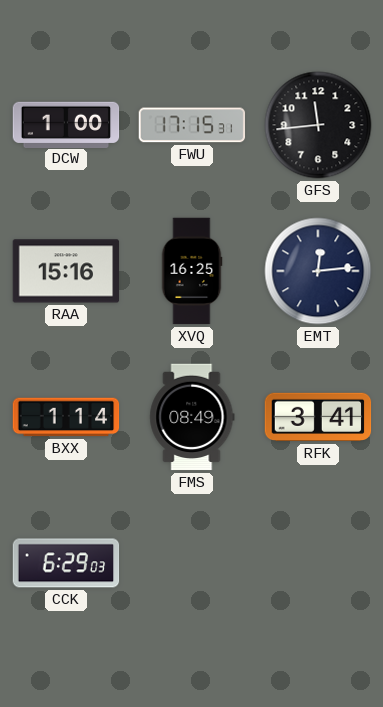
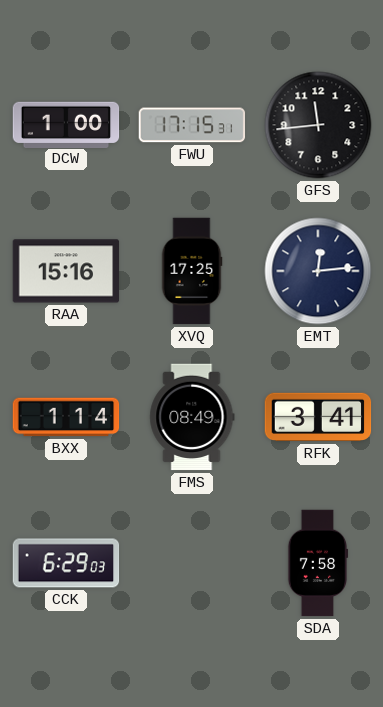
XVQ: 16:25 -> 17:25
SDA: none -> 7:58
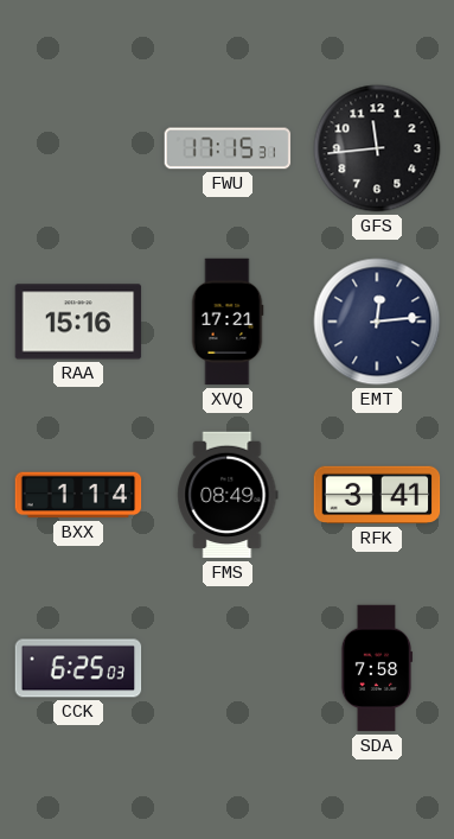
DCW: 1:00 -> none
XVQ: 17:25 -> 17:21
CCK: 6:29 -> 6:25
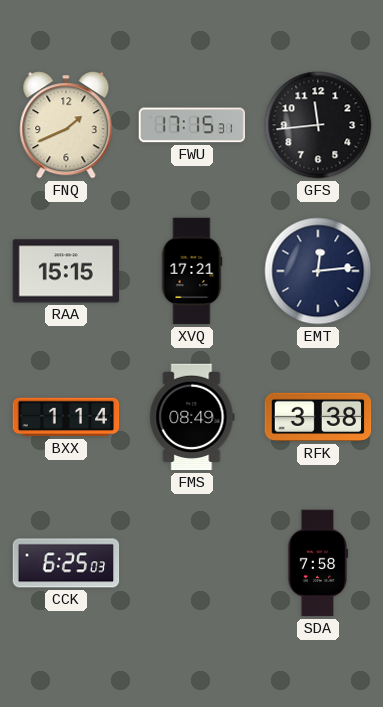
FNQ: none -> 1:41
RAA: 15:16 -> 15:15
RFK: 3:41 -> 3:38
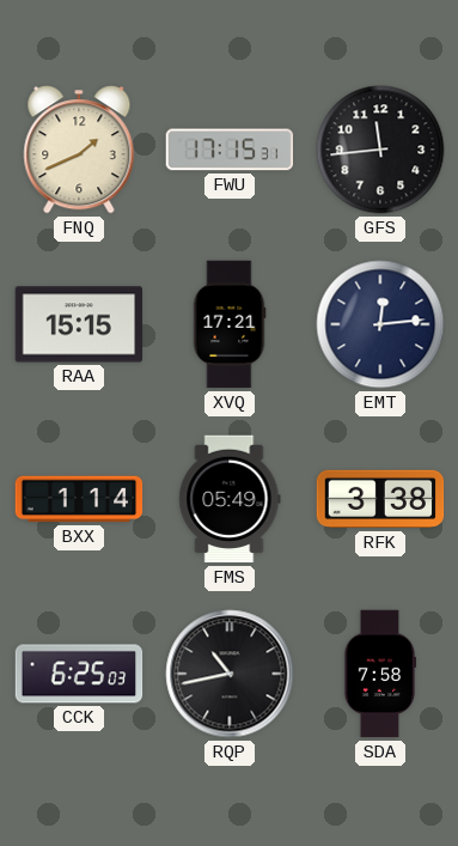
FMS: 08:49 -> 05:49
RQP: none -> 10:43
